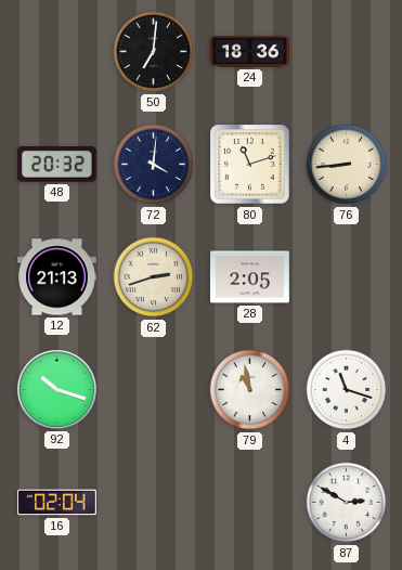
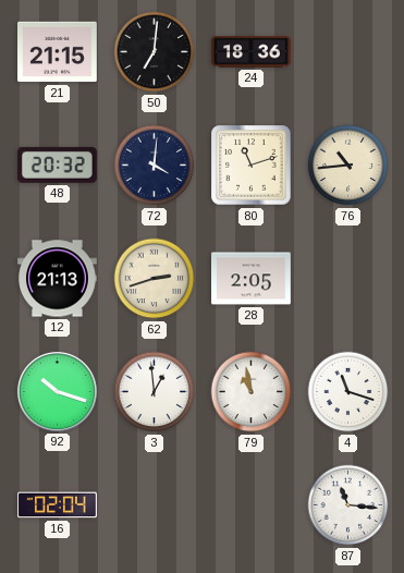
21: none -> 21:15
76: 8:44 -> 10:44
3: none -> 12:59
87: 2:50 -> 11:16
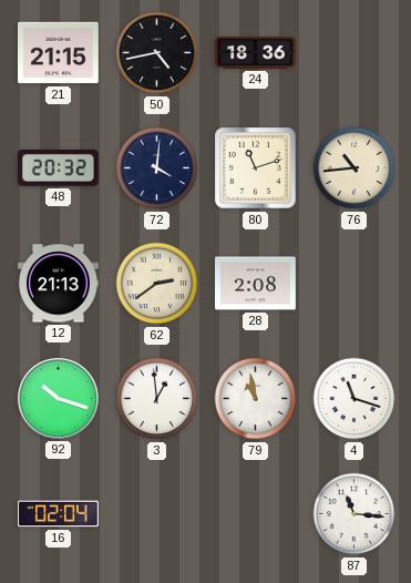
50: 7:01 -> 4:43
62: 2:42 -> 2:39
28: 2:05 -> 2:08
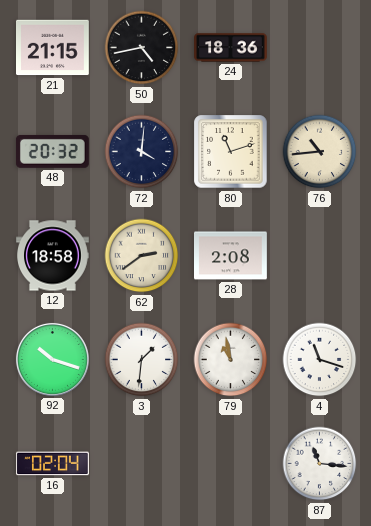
12: 21:13 -> 18:58
3: 12:59 -> 1:31
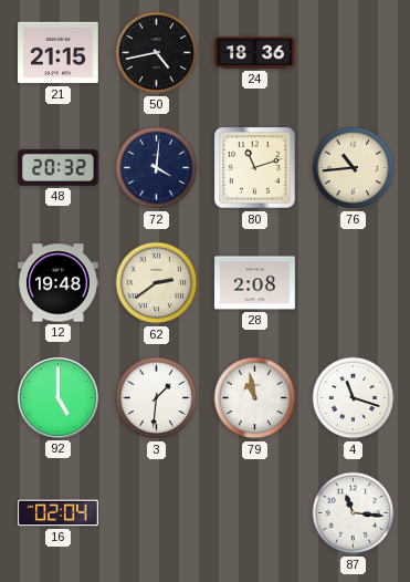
12: 18:58 -> 19:48
92: 10:18 -> 5:00
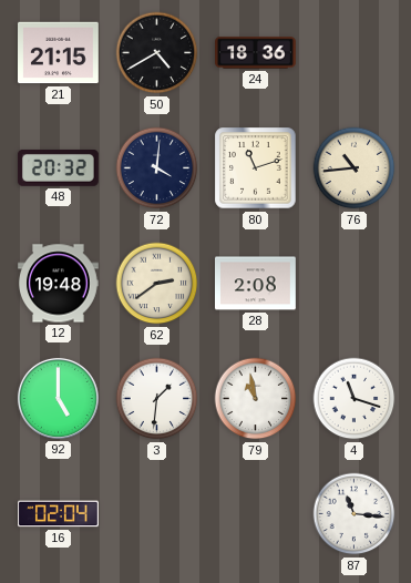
50: 4:43 -> 4:40
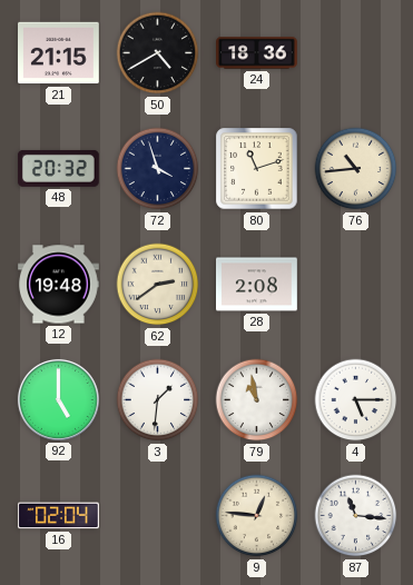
72: 4:01 -> 3:57
4: 11:18 -> 5:15
9: none -> 12:46
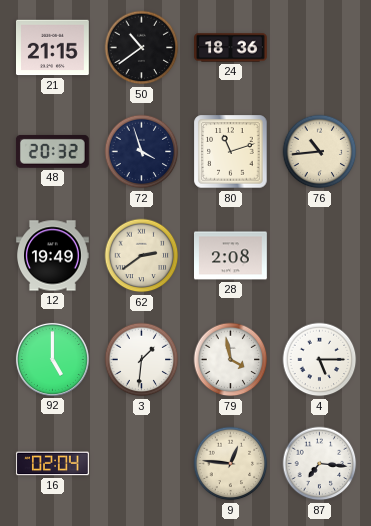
50: 4:40 -> 10:39
12: 19:48 -> 19:49
79: 10:58 -> 3:58
87: 11:16 -> 7:16
